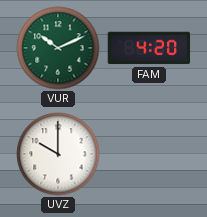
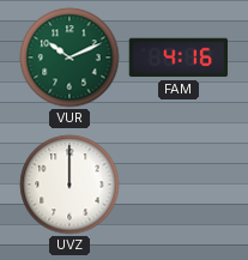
FAM: 4:20 -> 4:16
UVZ: 10:00 -> 12:00
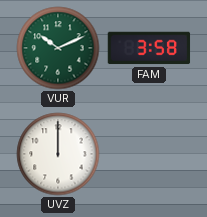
FAM: 4:16 -> 3:58
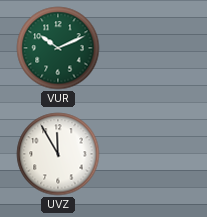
FAM: 3:58 -> none
UVZ: 12:00 -> 11:55
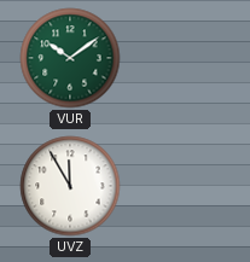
VUR: 10:11 -> 10:09
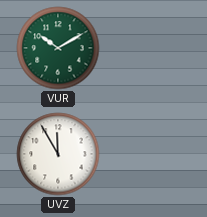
VUR: 10:09 -> 10:10
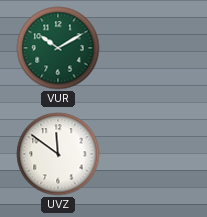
UVZ: 11:55 -> 11:51
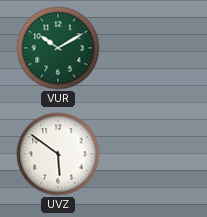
UVZ: 11:51 -> 5:51
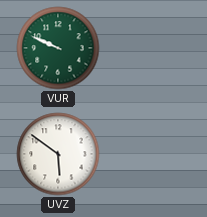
VUR: 10:10 -> 9:49
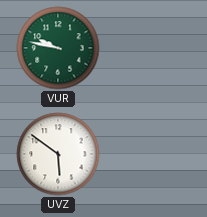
VUR: 9:49 -> 9:47
